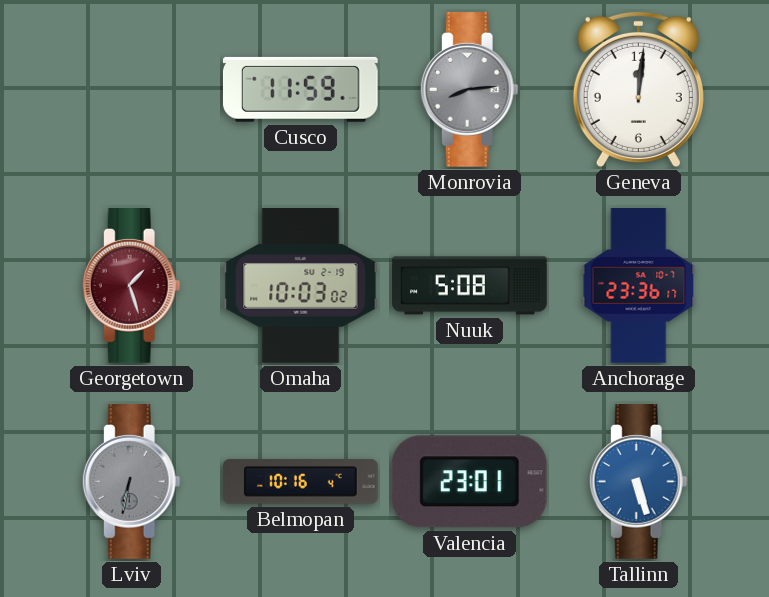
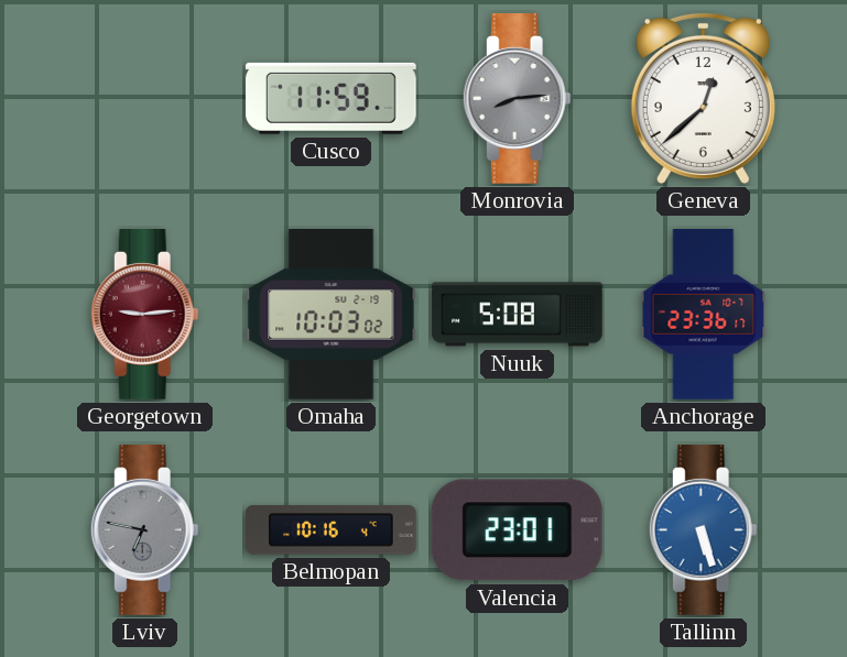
Geneva: 12:01 -> 12:38
Georgetown: 1:27 -> 9:14
Lviv: 6:32 -> 6:47
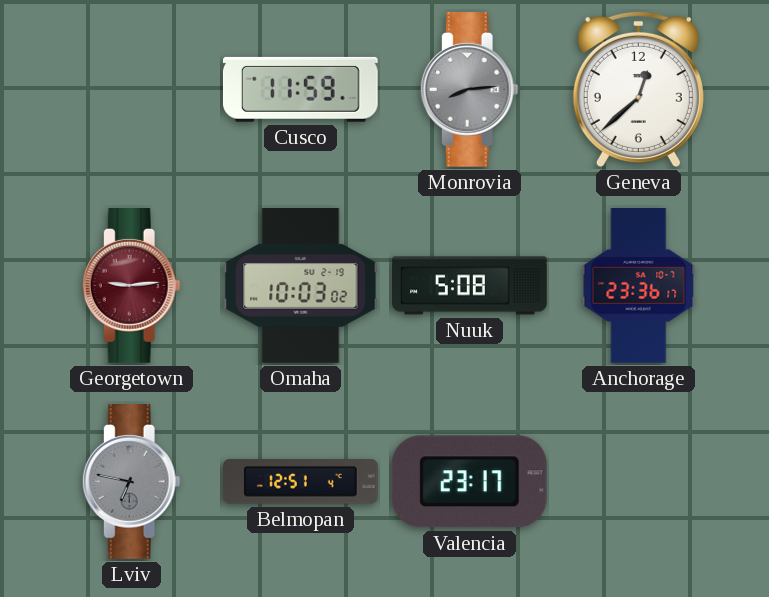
Belmopan: 10:16 -> 12:51
Valencia: 23:01 -> 23:17
Tallinn: 5:27 -> none
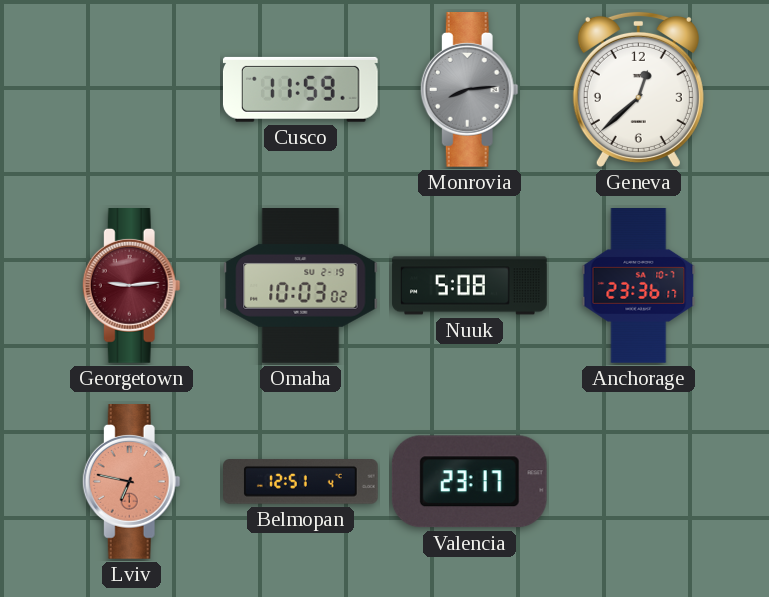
Lviv dial: grey -> salmon
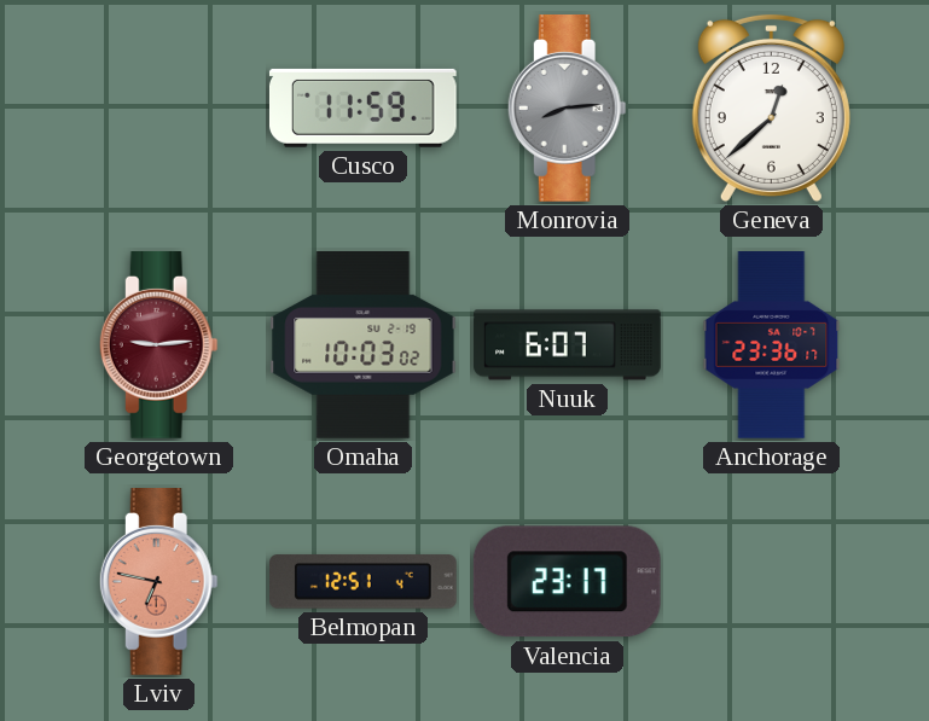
Nuuk: 5:08 -> 6:07
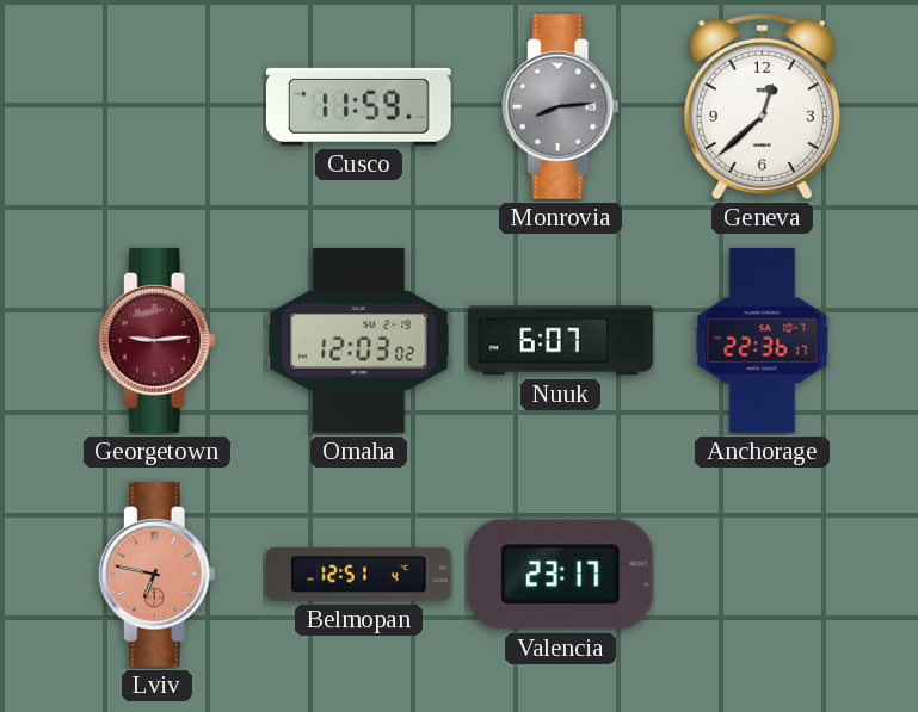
Omaha: 10:03 -> 12:03
Anchorage: 23:36 -> 22:36
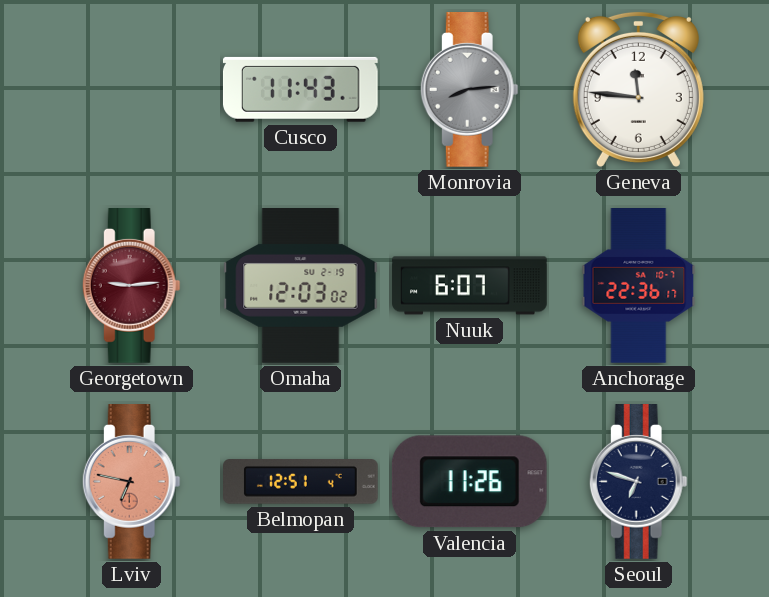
Cusco: 11:59 -> 11:43
Geneva: 12:38 -> 11:46
Valencia: 23:17 -> 11:26
Seoul: none -> 6:48
